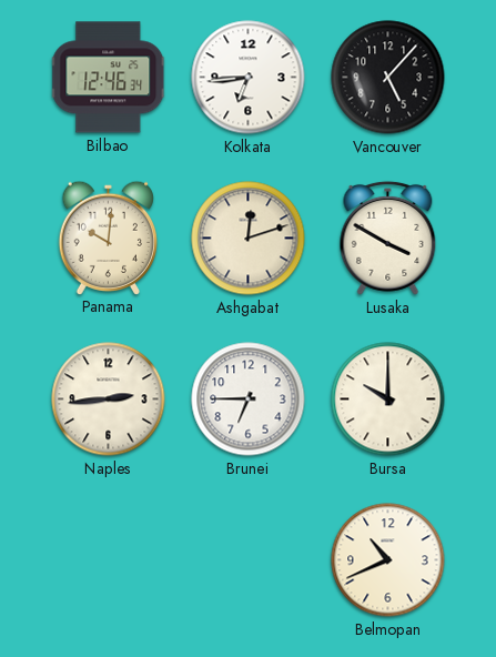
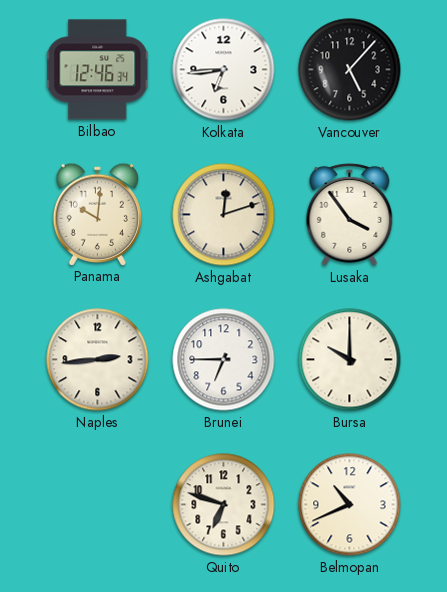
Lusaka: 3:50 -> 3:54
Quito: none -> 6:48
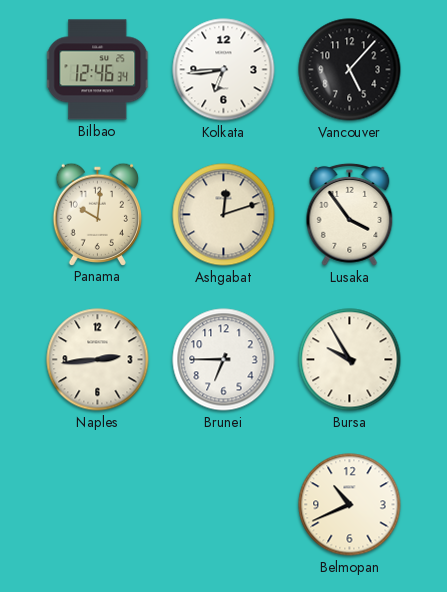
Bursa: 10:00 -> 9:55
Quito: 6:48 -> none
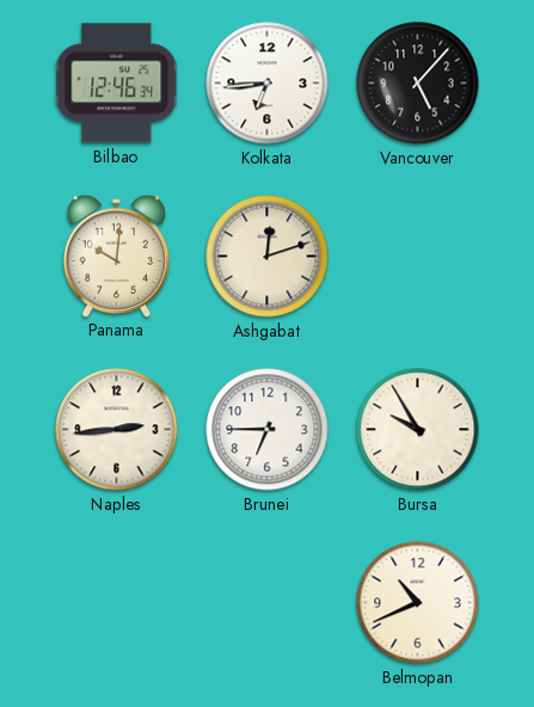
Lusaka: 3:54 -> none
